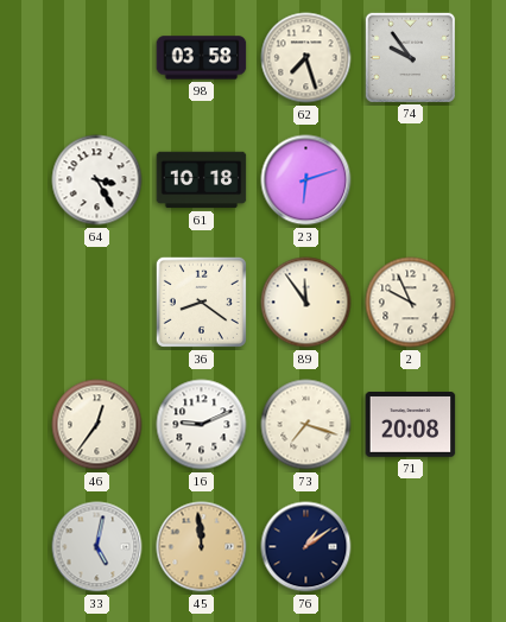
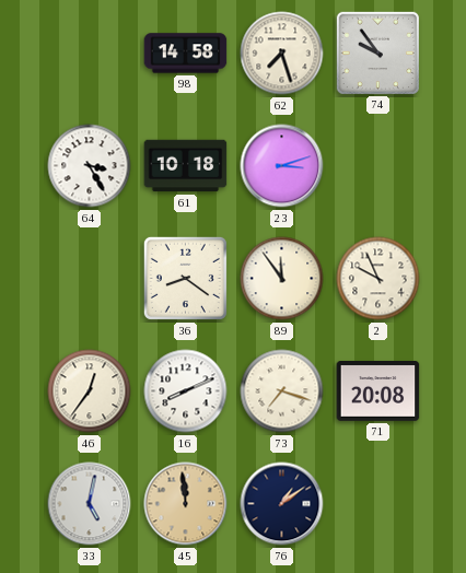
98: 03:58 -> 14:58
23: 6:12 -> 3:12
16: 9:11 -> 8:11
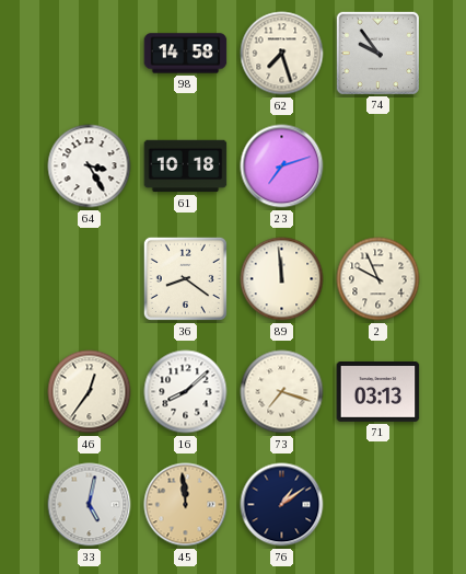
23: 3:12 -> 7:12
89: 11:54 -> 11:59
16: 8:11 -> 8:08
71: 20:08 -> 03:13
